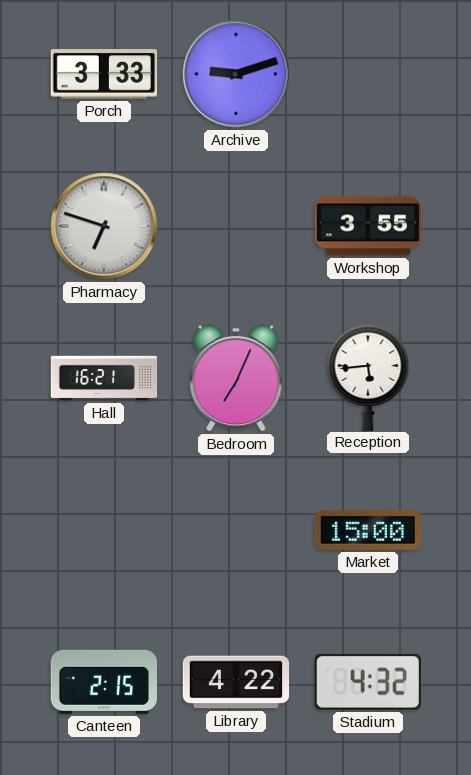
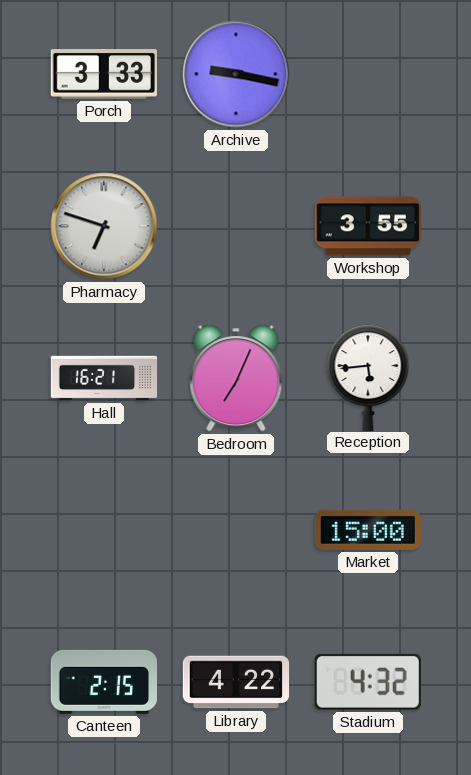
Archive: 9:12 -> 9:17
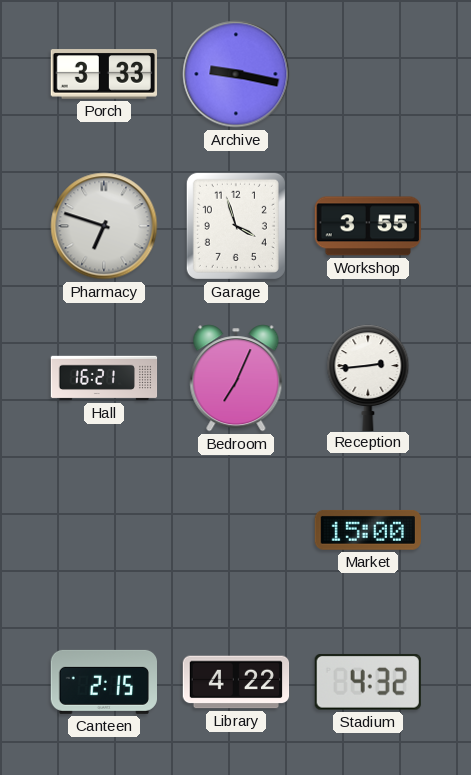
Garage: none -> 3:57
Reception: 5:44 -> 2:44
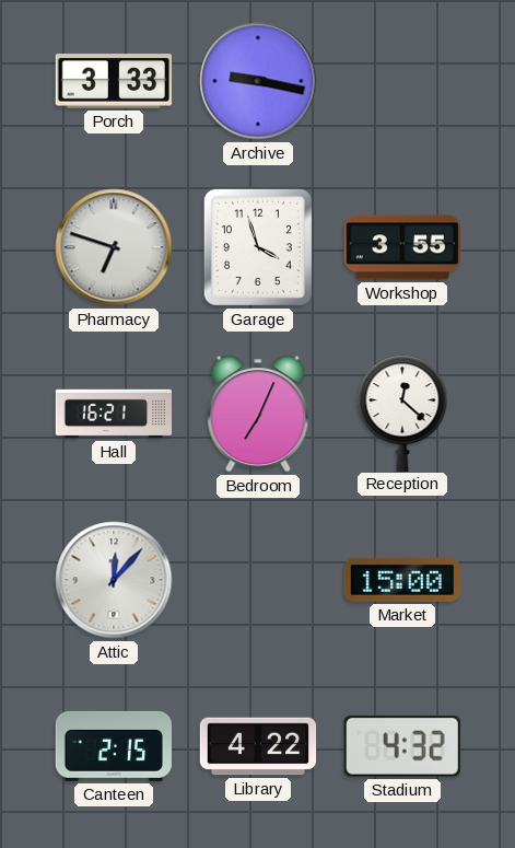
Reception: 2:44 -> 12:22
Attic: none -> 12:07
